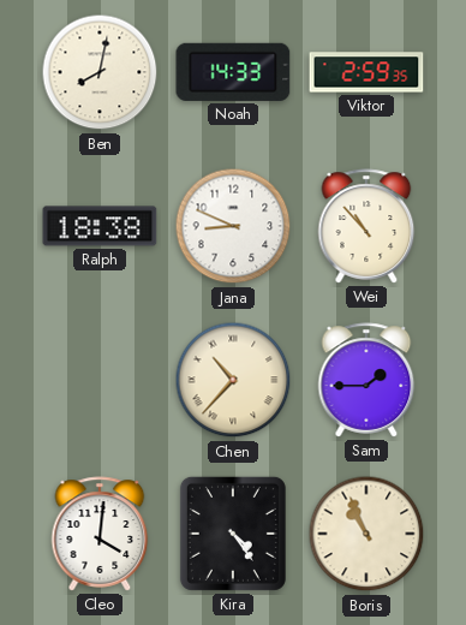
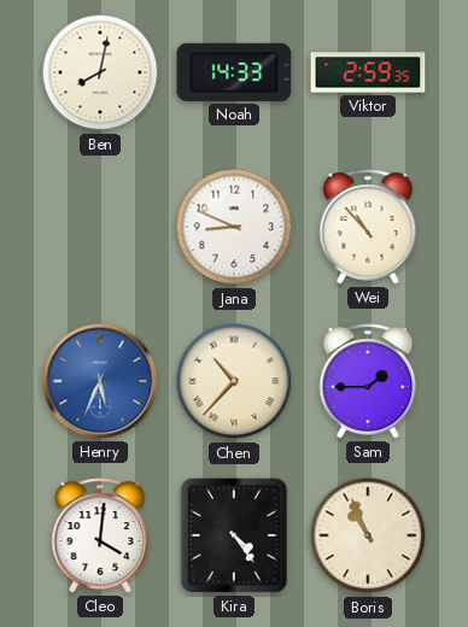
Ralph: 18:38 -> none
Henry: none -> 5:34
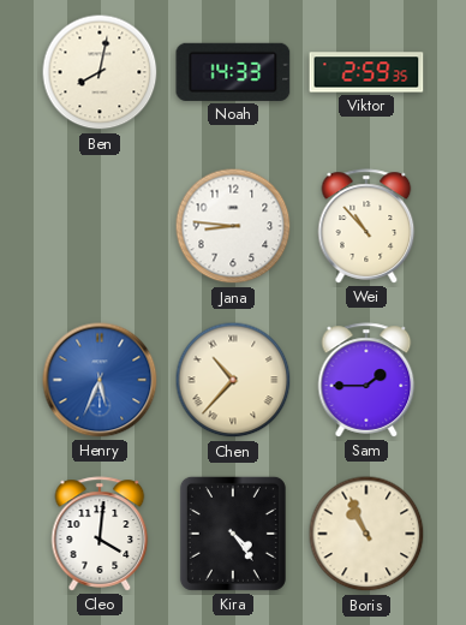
Jana: 8:49 -> 8:46
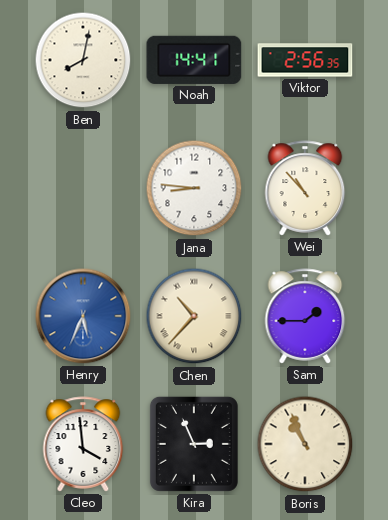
Noah: 14:33 -> 14:41
Viktor: 2:59 -> 2:56
Cleo: 4:01 -> 3:59
Kira: 4:24 -> 2:56
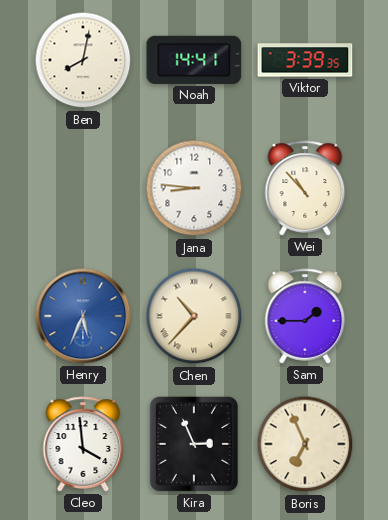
Viktor: 2:56 -> 3:39
Boris: 10:56 -> 6:56
